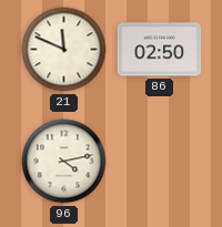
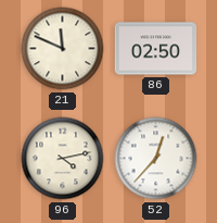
52: none -> 12:37
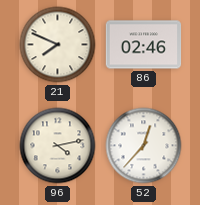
21: 11:49 -> 7:49
86: 02:50 -> 02:46
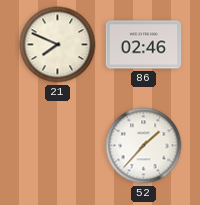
96: 4:13 -> none
52: 12:37 -> 1:37
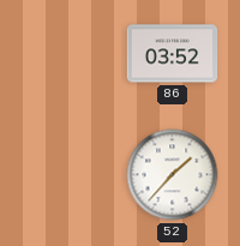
21: 7:49 -> none
86: 02:46 -> 03:52
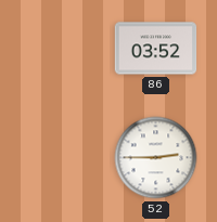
52: 1:37 -> 2:45
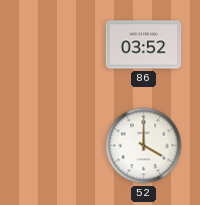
52: 2:45 -> 4:00
